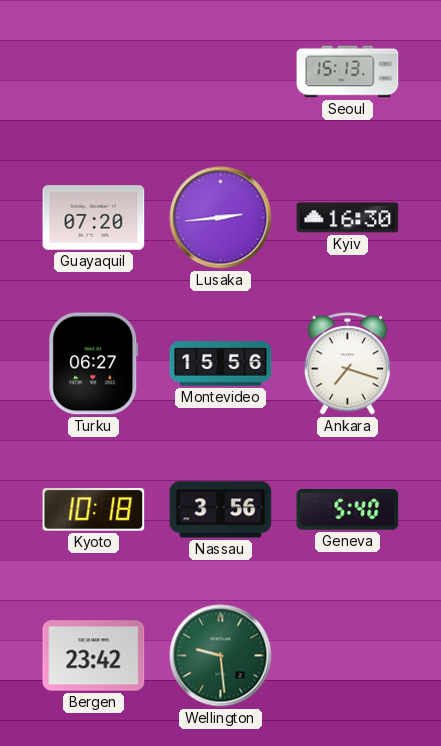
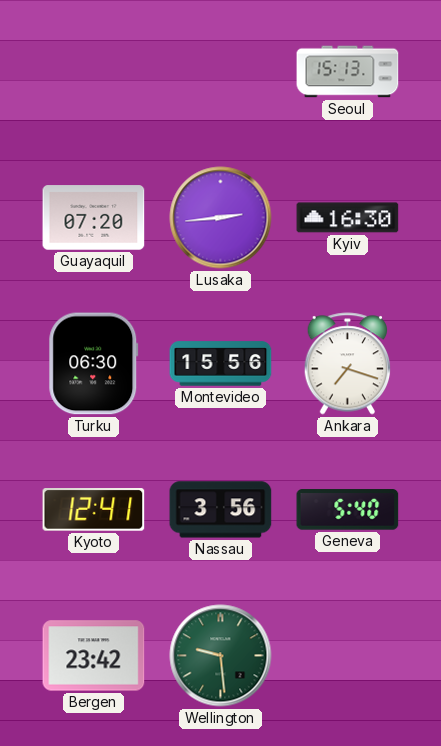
Turku: 06:27 -> 06:30
Kyoto: 10:18 -> 12:41
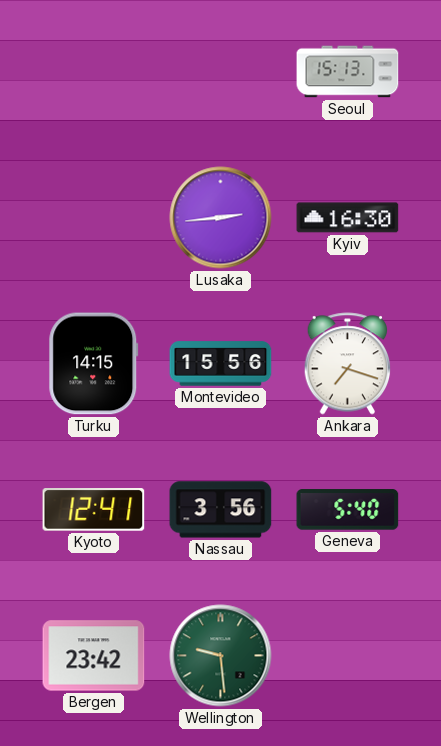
Guayaquil: 07:20 -> none
Turku: 06:30 -> 14:15
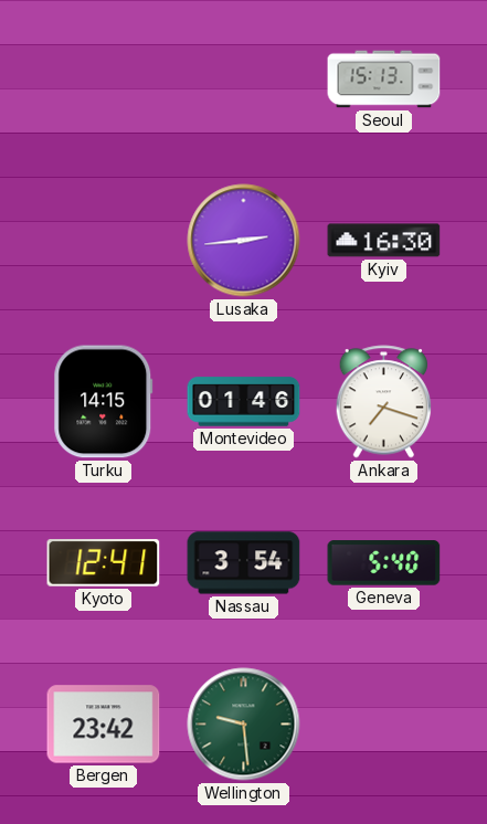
Montevideo: 15:56 -> 01:46
Nassau: 3:56 -> 3:54
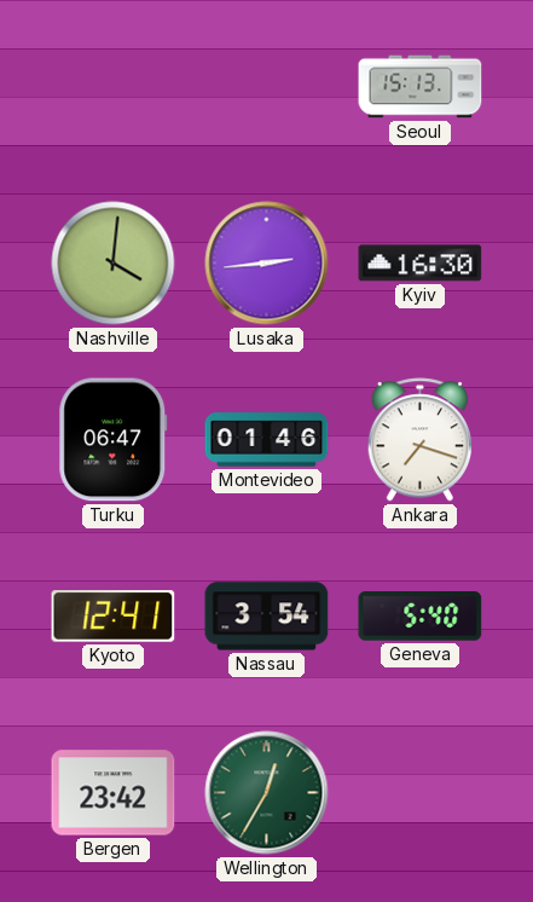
Nashville: none -> 4:01
Turku: 14:15 -> 06:47
Wellington: 9:29 -> 12:35
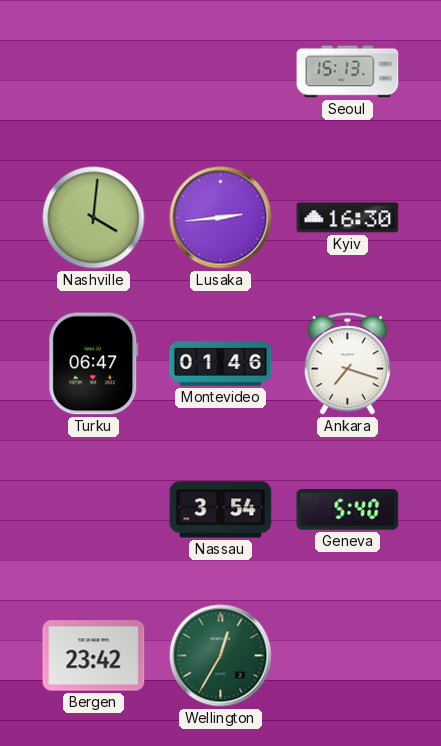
Kyoto: 12:41 -> none
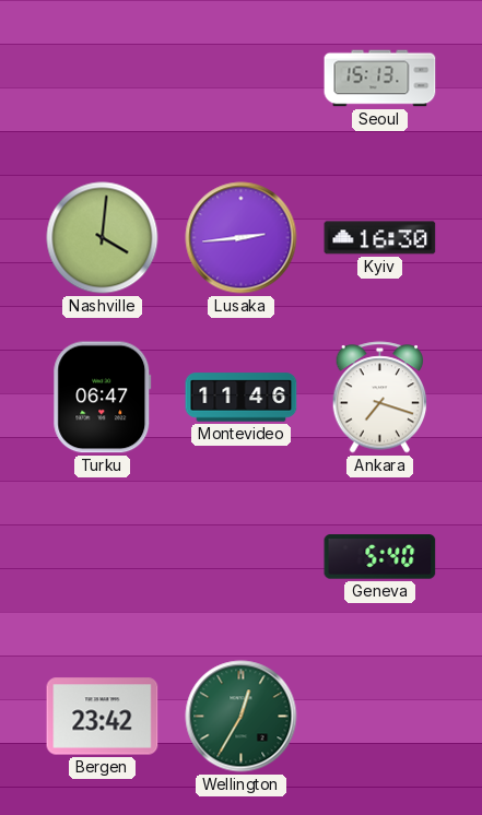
Montevideo: 01:46 -> 11:46
Nassau: 3:54 -> none
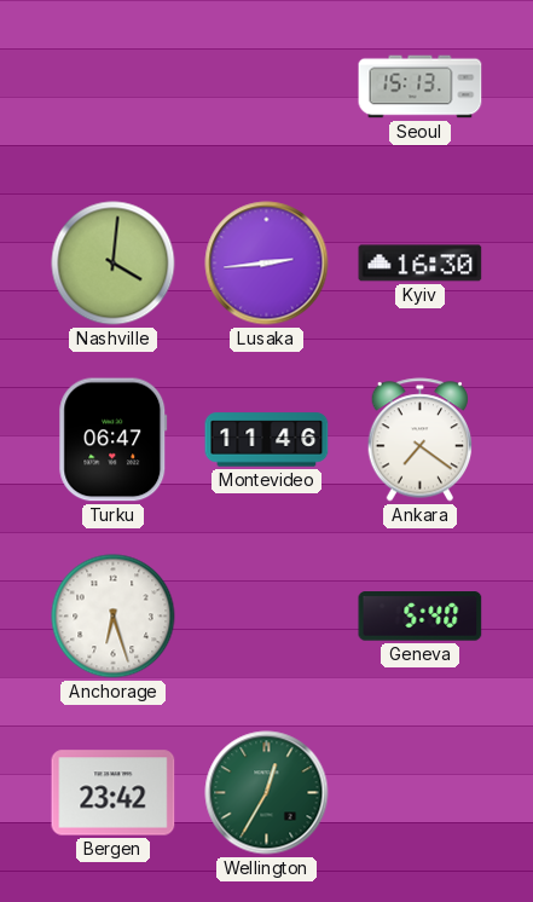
Ankara: 7:18 -> 7:21
Anchorage: none -> 6:27
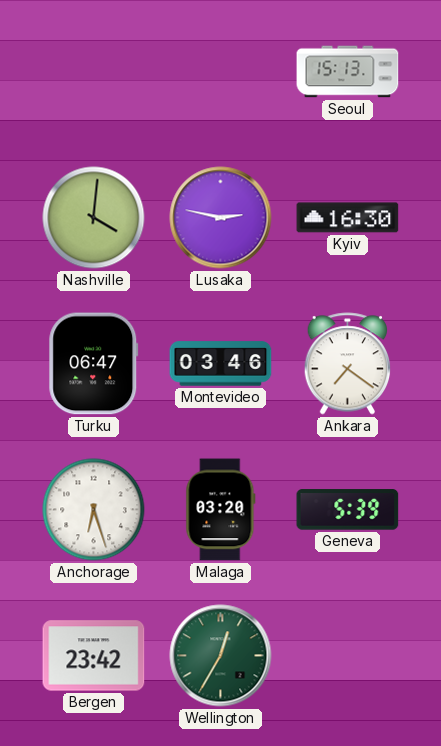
Lusaka: 2:44 -> 2:47
Montevideo: 11:46 -> 03:46
Malaga: none -> 03:20
Geneva: 5:40 -> 5:39
